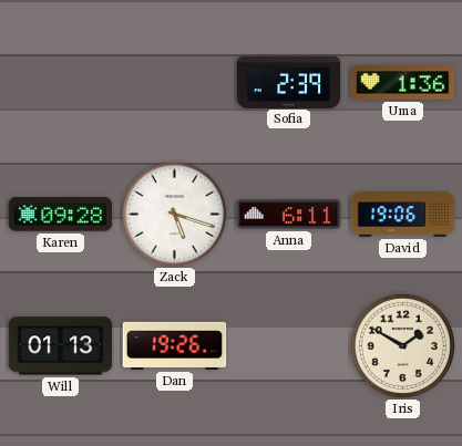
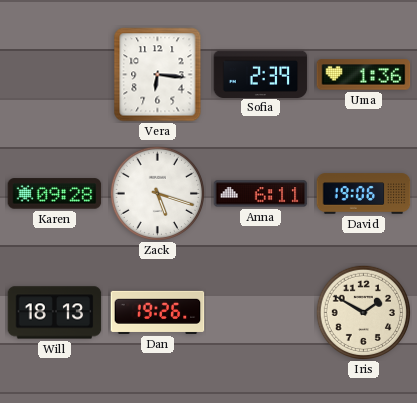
Vera: none -> 6:16
Will: 01:13 -> 18:13
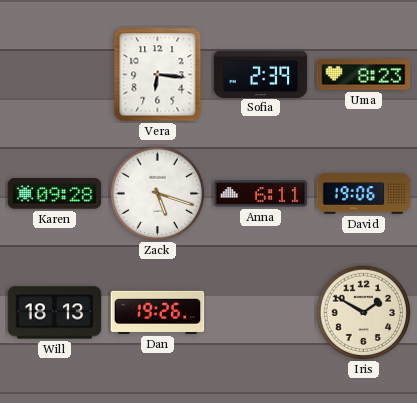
Uma: 1:36 -> 8:23
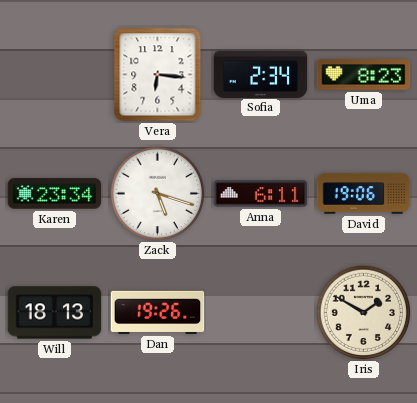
Sofia: 2:39 -> 2:34
Karen: 09:28 -> 23:34
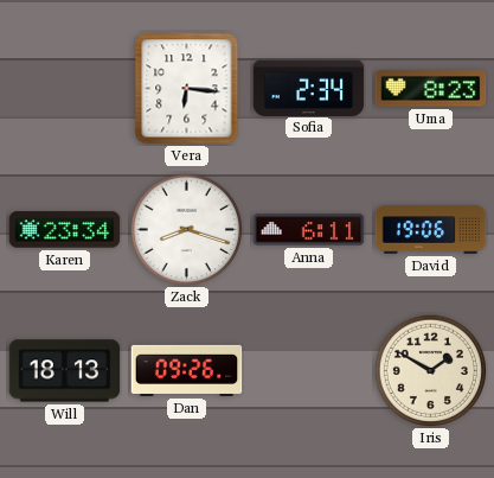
Zack: 5:18 -> 8:18
Dan: 19:26 -> 09:26
